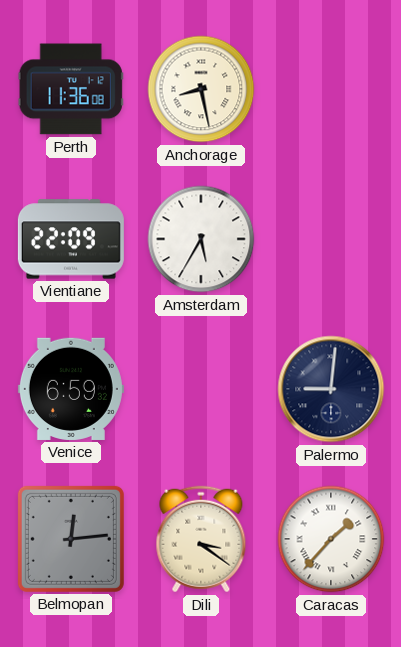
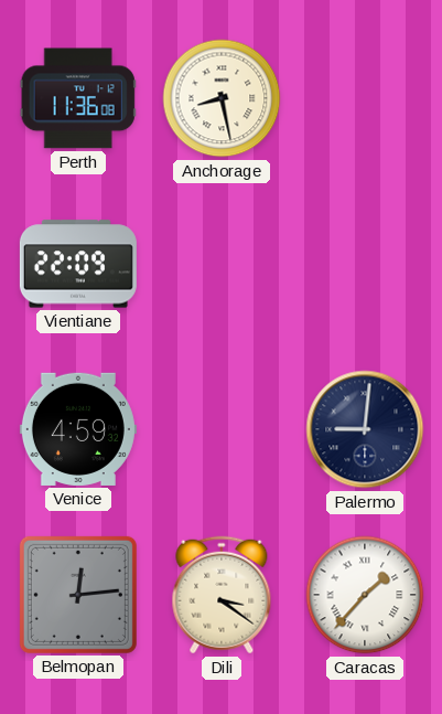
Amsterdam: 5:35 -> none
Venice: 6:59 -> 4:59
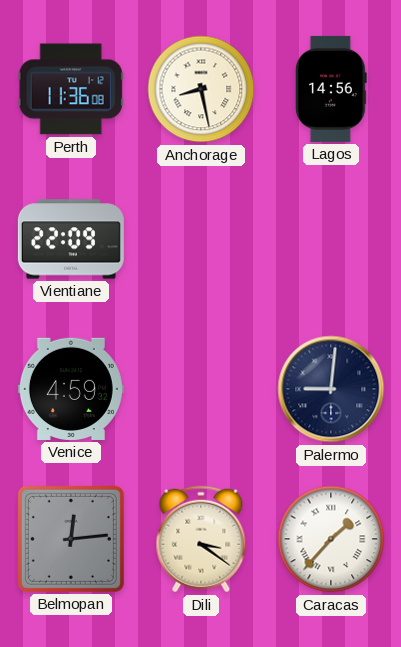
Lagos: none -> 14:56
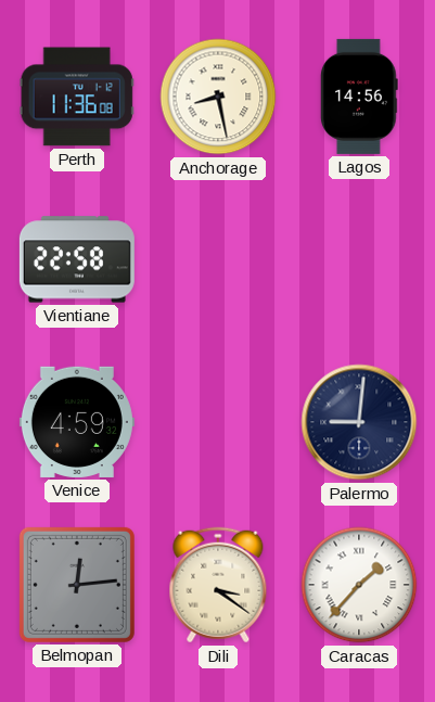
Vientiane: 22:09 -> 22:58
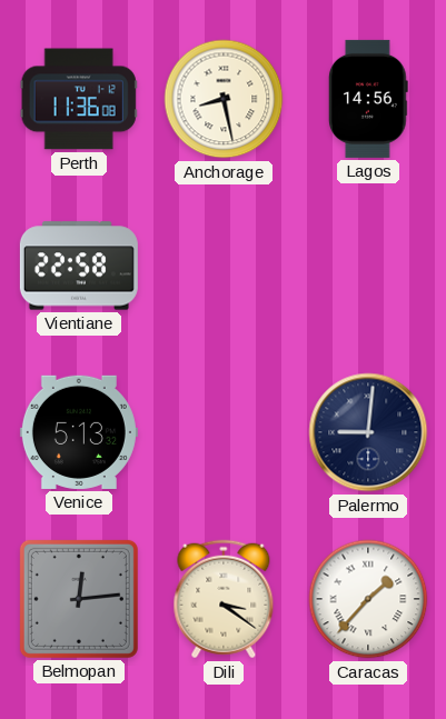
Venice: 4:59 -> 5:13
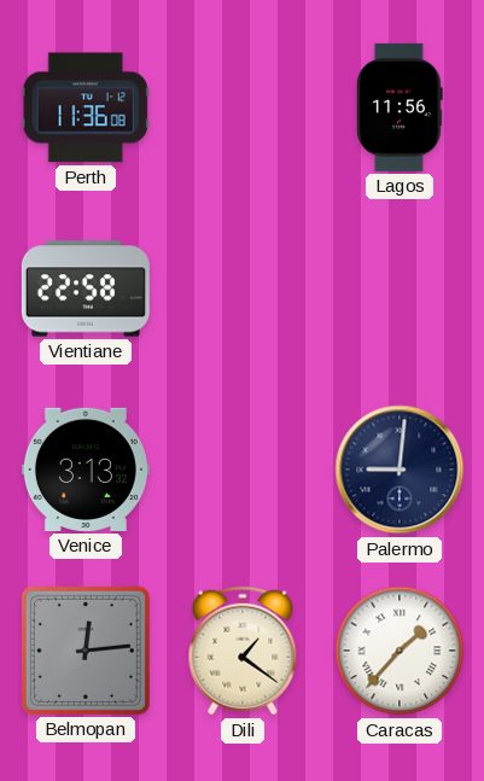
Anchorage: 8:28 -> none
Lagos: 14:56 -> 11:56
Venice: 5:13 -> 3:13
Dili: 3:21 -> 1:21
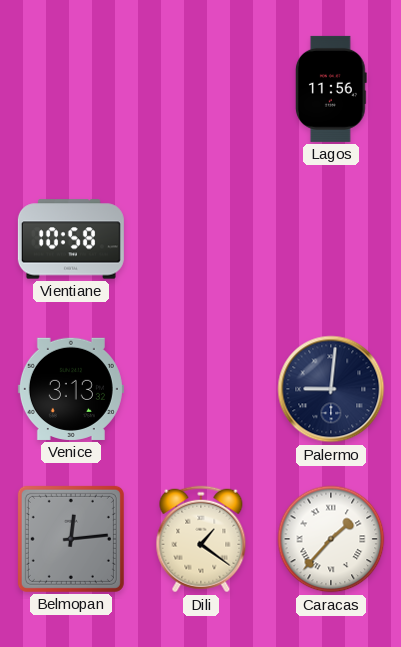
Perth: 11:36 -> none
Vientiane: 22:58 -> 10:58
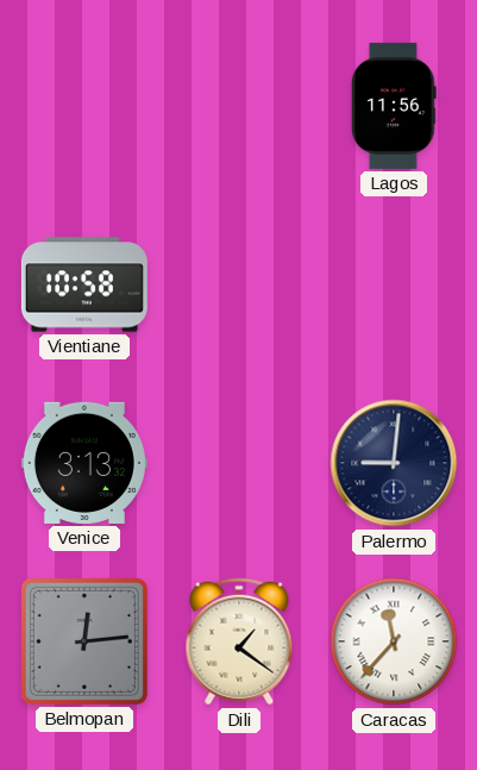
Caracas: 1:37 -> 11:37
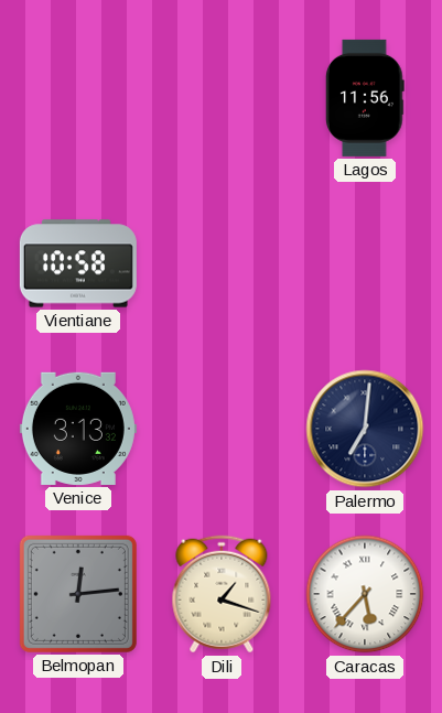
Palermo: 9:01 -> 7:01
Dili: 1:21 -> 1:18
Caracas: 11:37 -> 5:37
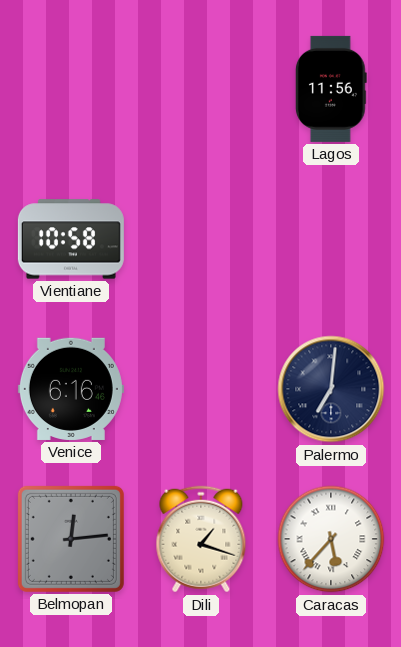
Venice: 3:13 -> 6:16
